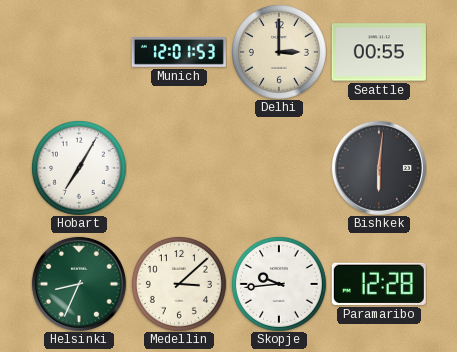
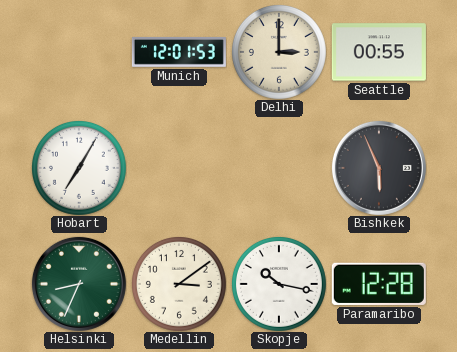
Bishkek: 6:01 -> 5:56
Medellin: 3:08 -> 3:09
Skopje: 9:44 -> 10:17
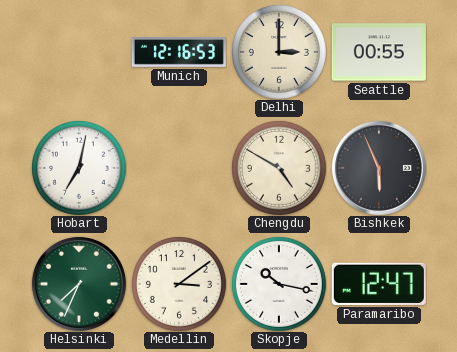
Munich: 12:01 -> 12:16
Hobart: 7:05 -> 7:02
Chengdu: none -> 4:50
Helsinki: 8:34 -> 7:34
Paramaribo: 12:28 -> 12:47
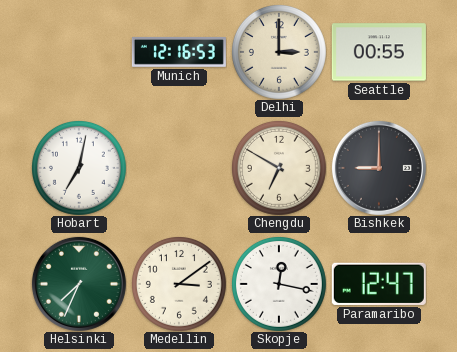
Chengdu: 4:50 -> 6:50
Bishkek: 5:56 -> 9:00
Skopje: 10:17 -> 12:17
